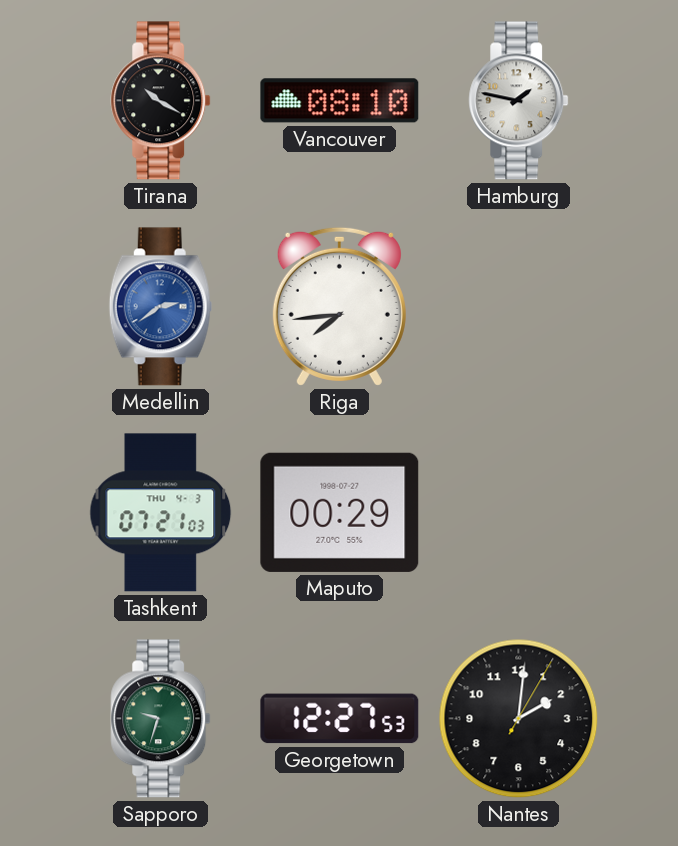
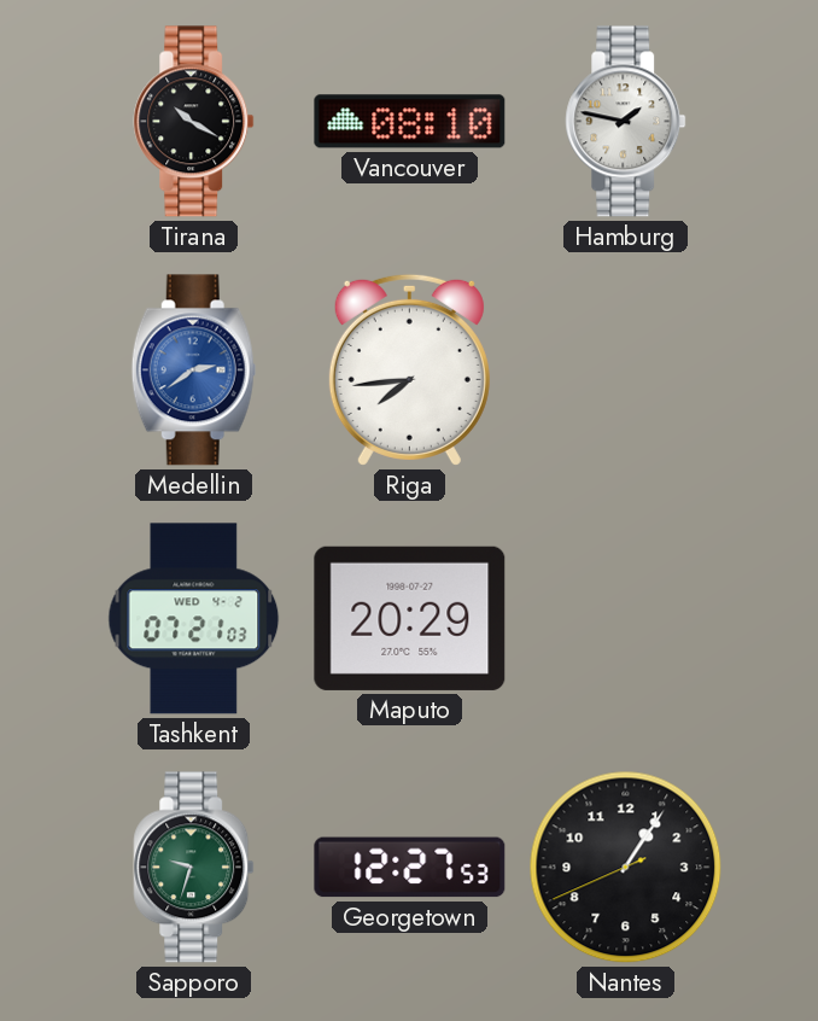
Tashkent date: THU 4-3 -> WED 4-2
Maputo: 00:29 -> 20:29
Nantes: 2:01 -> 1:05
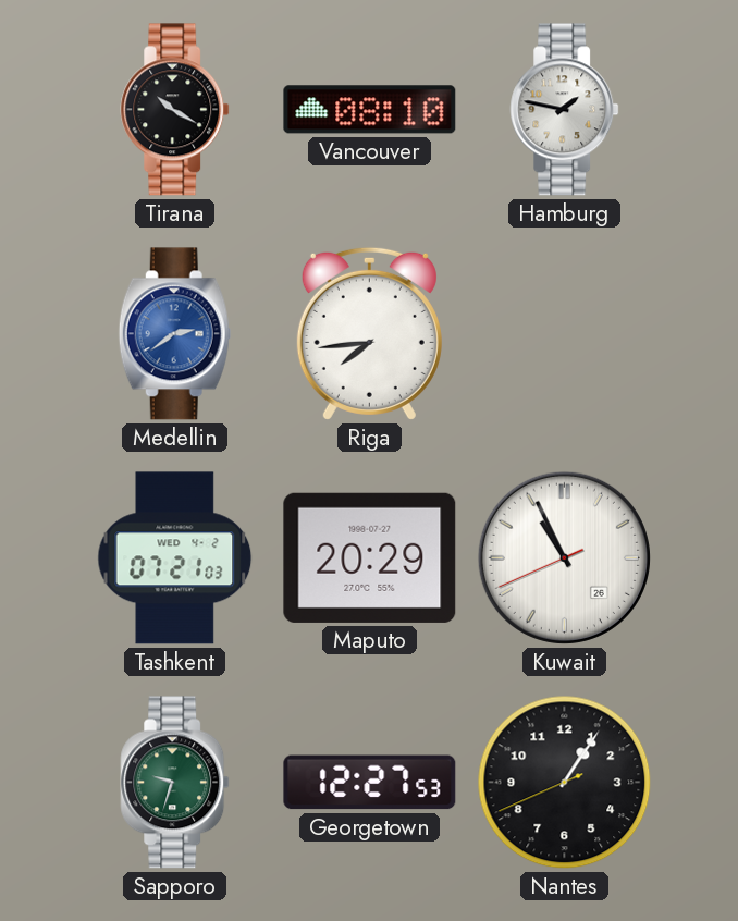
Kuwait: none -> 10:55
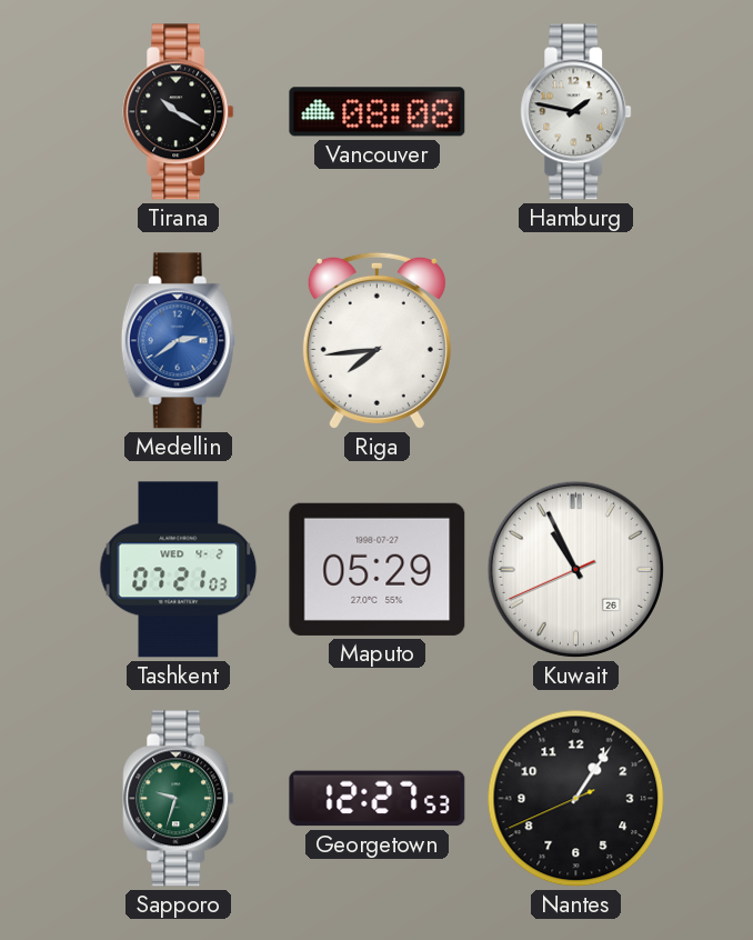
Vancouver: 08:10 -> 08:08
Maputo: 20:29 -> 05:29
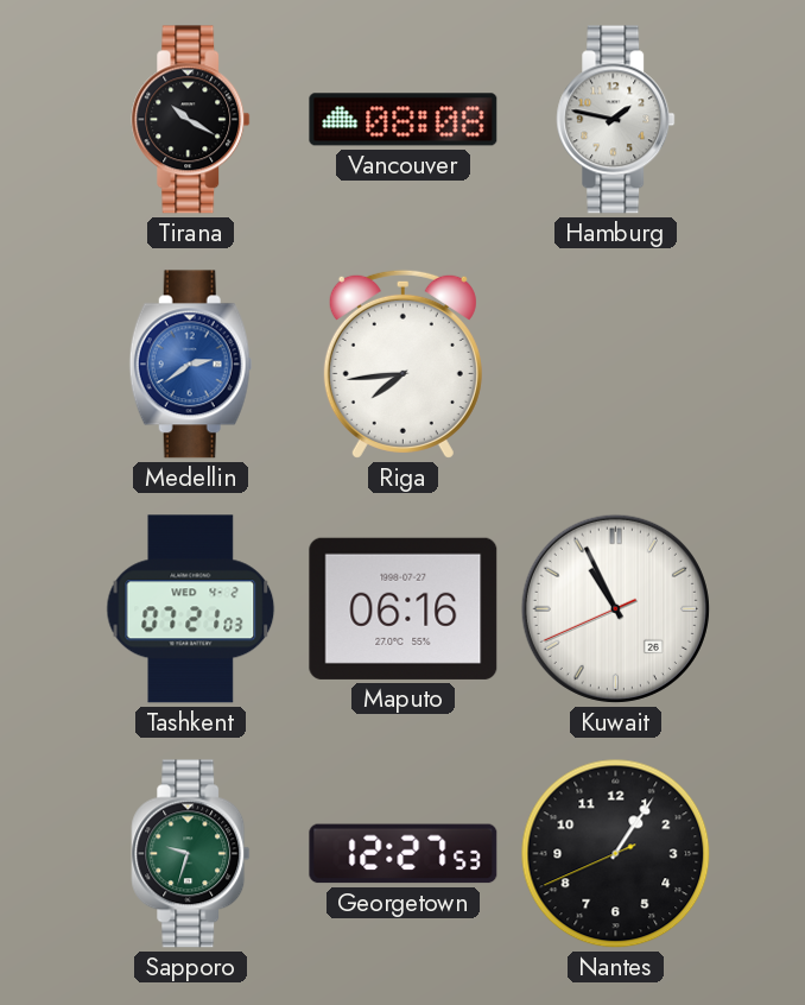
Maputo: 05:29 -> 06:16
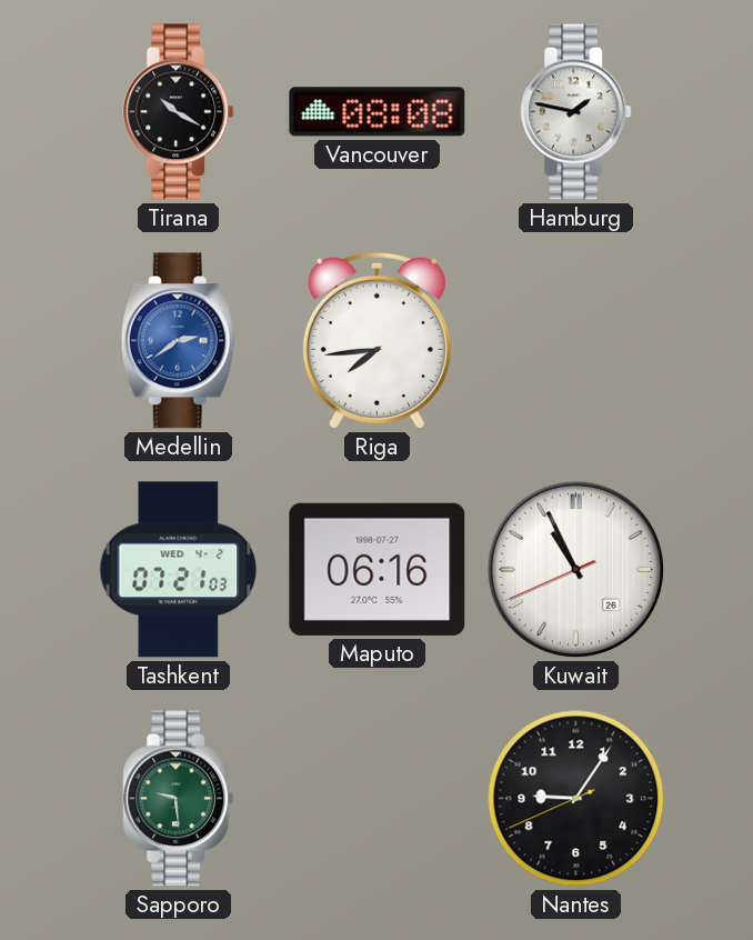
Sapporo: 9:33 -> 9:29
Georgetown: 12:27 -> none
Nantes: 1:05 -> 9:05
